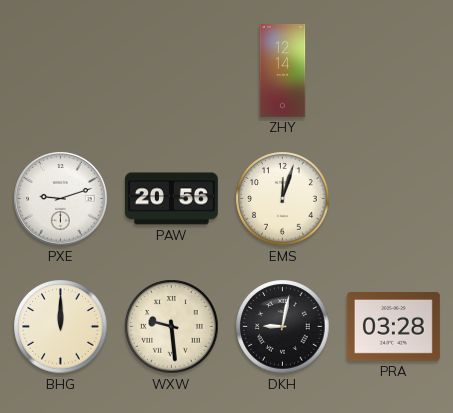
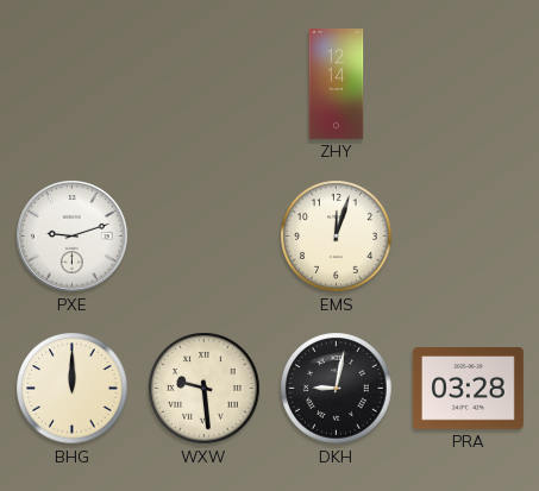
PAW: 20:56 -> none
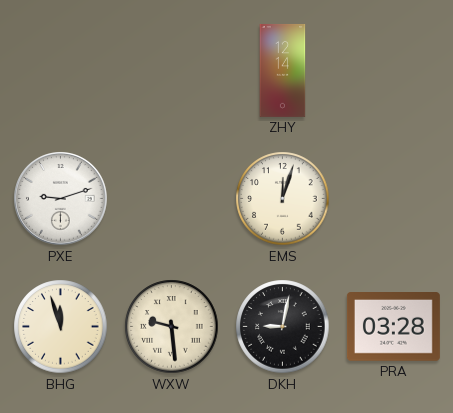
BHG: 12:00 -> 11:57
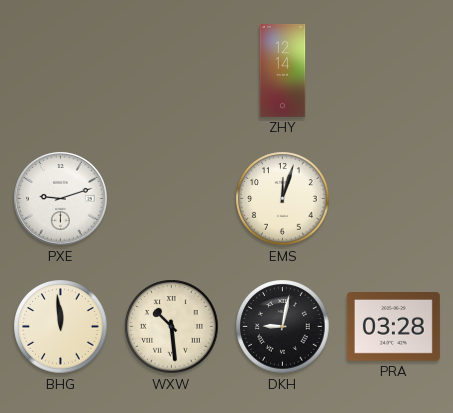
BHG: 11:57 -> 11:59
WXW: 9:29 -> 10:29
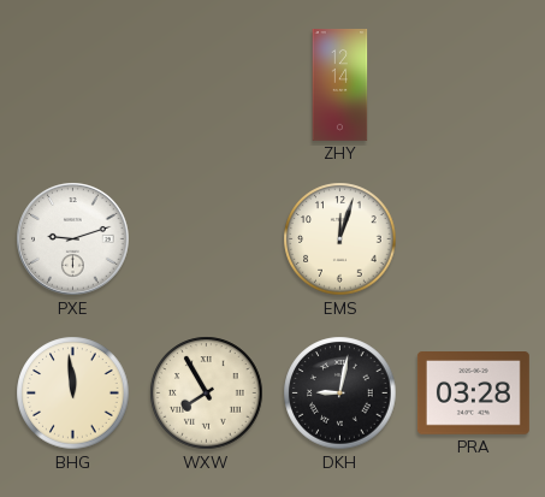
WXW: 10:29 -> 7:55
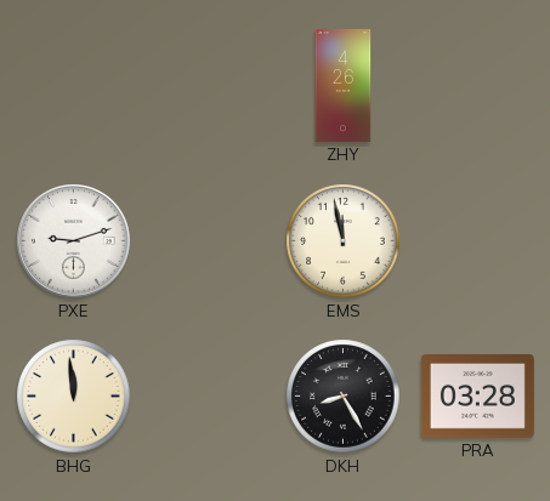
ZHY: 12:14 -> 4:26
EMS: 12:03 -> 11:58
WXW: 7:55 -> none
DKH: 9:02 -> 8:25
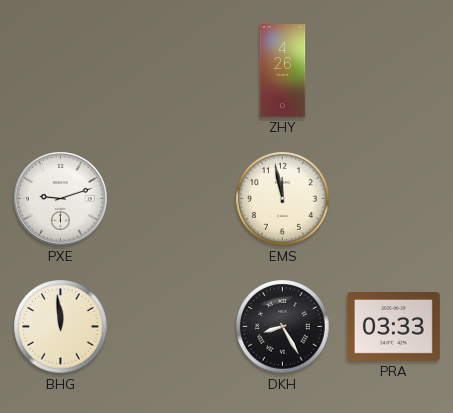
PRA: 03:28 -> 03:33
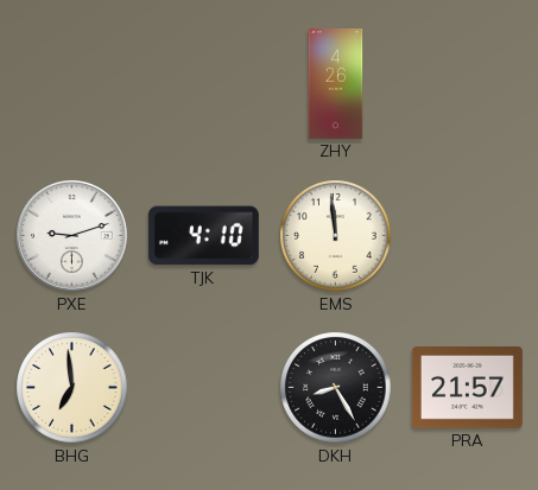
TJK: none -> 4:10
EMS: 11:58 -> 11:59
BHG: 11:59 -> 6:59
PRA: 03:33 -> 21:57
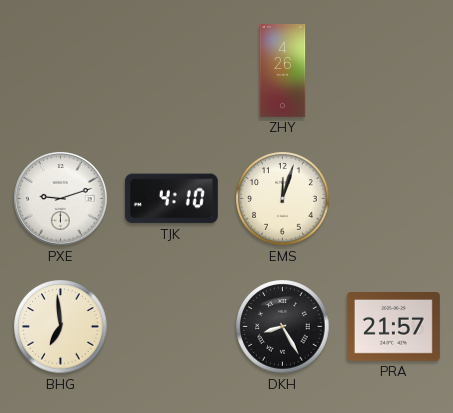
EMS: 11:59 -> 12:03
